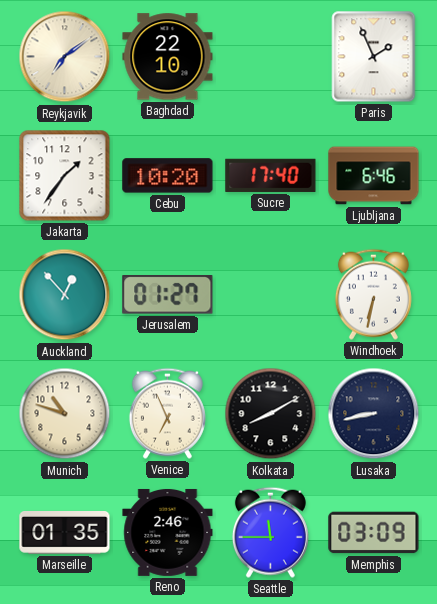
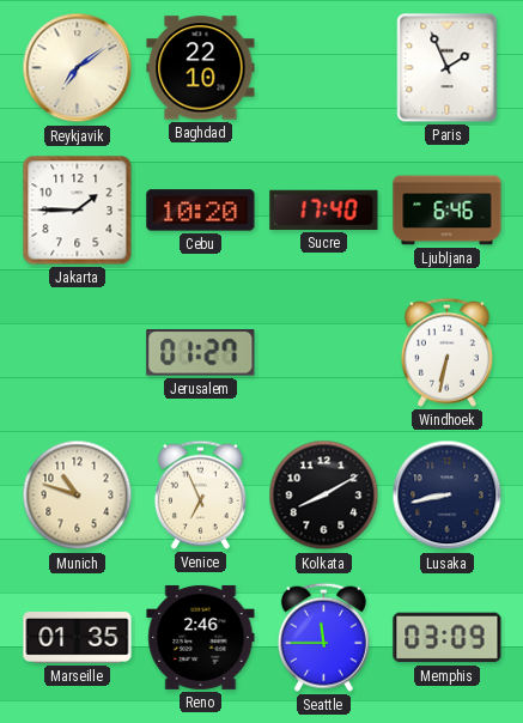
Jakarta: 1:36 -> 1:45
Auckland: 12:53 -> none
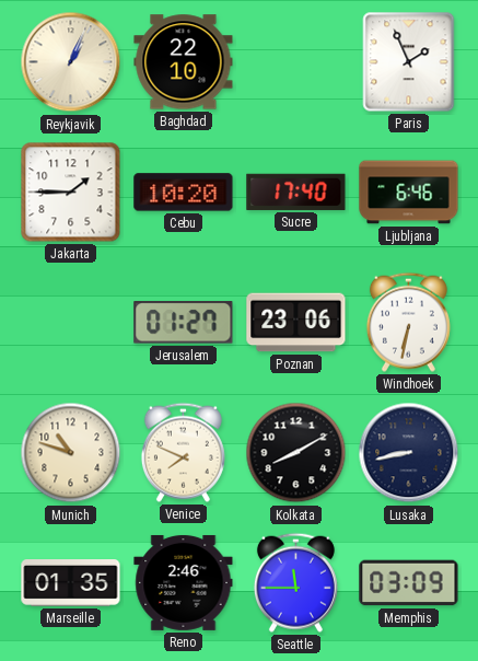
Reykjavik: 7:09 -> 1:04
Poznan: none -> 23:06
Venice: 6:56 -> 7:49
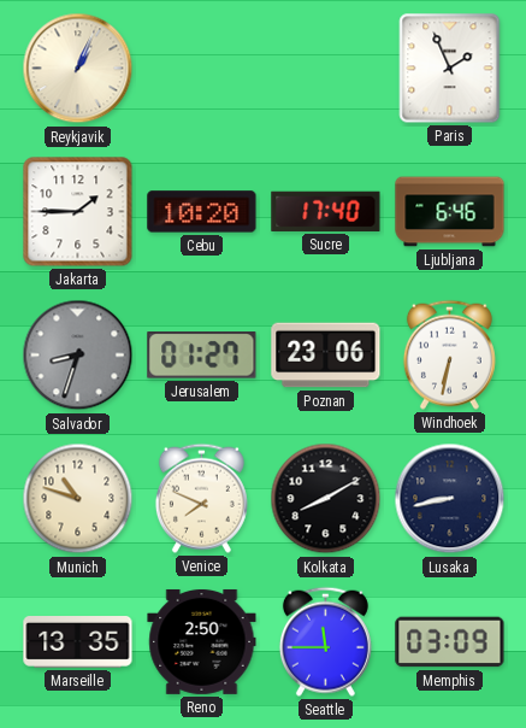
Baghdad: 22:10 -> none
Salvador: none -> 8:33
Marseille: 01:35 -> 13:35
Reno: 2:46 -> 2:50
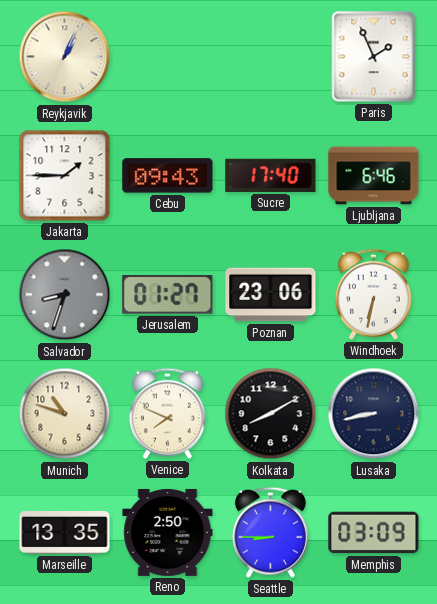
Cebu: 10:20 -> 09:43
Seattle: 11:45 -> 8:45
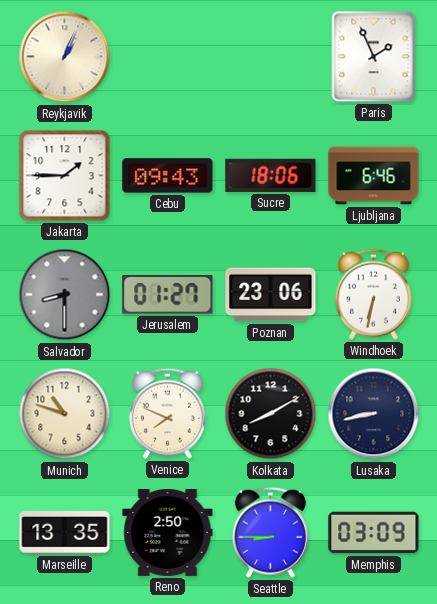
Sucre: 17:40 -> 18:06
Salvador: 8:33 -> 8:30
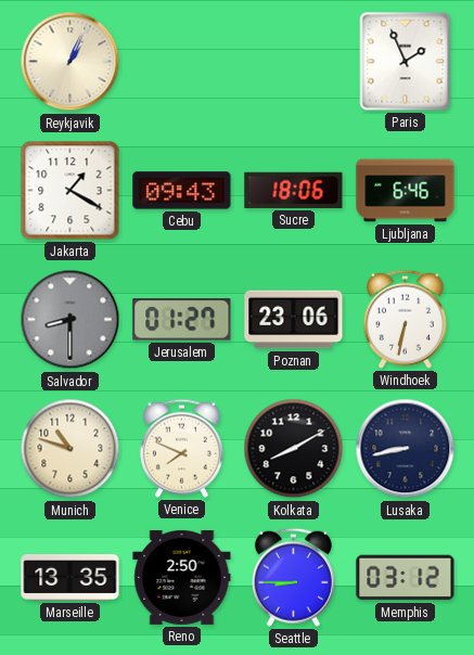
Jakarta: 1:45 -> 1:20
Memphis: 03:09 -> 03:12
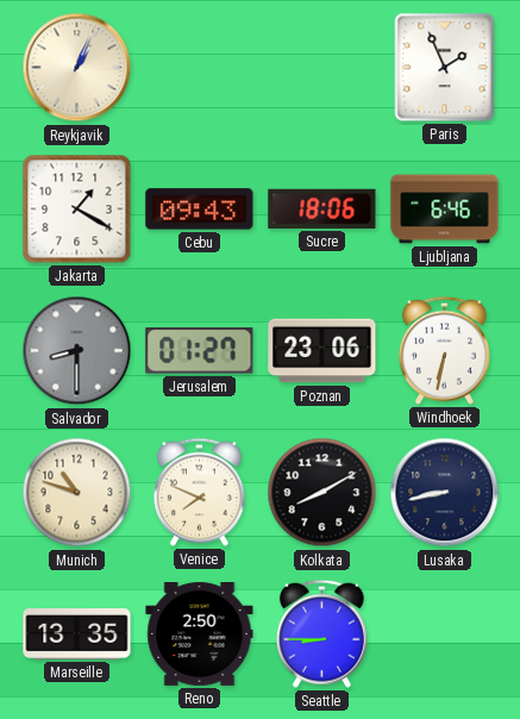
Memphis: 03:12 -> none
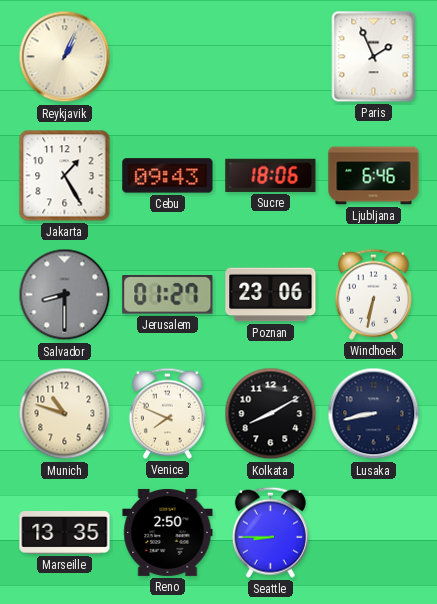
Jakarta: 1:20 -> 1:25
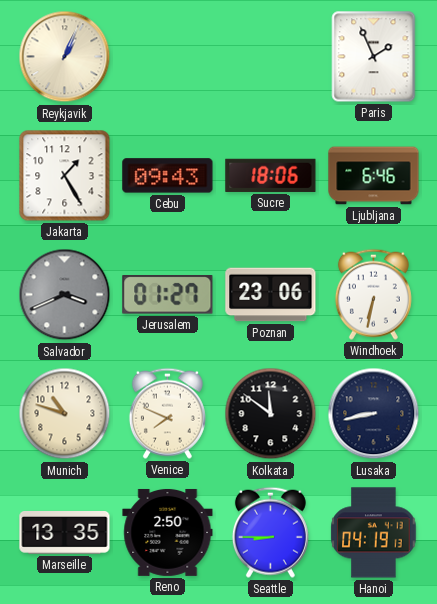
Salvador: 8:30 -> 3:41
Kolkata: 8:10 -> 11:51
Hanoi: none -> 04:19
